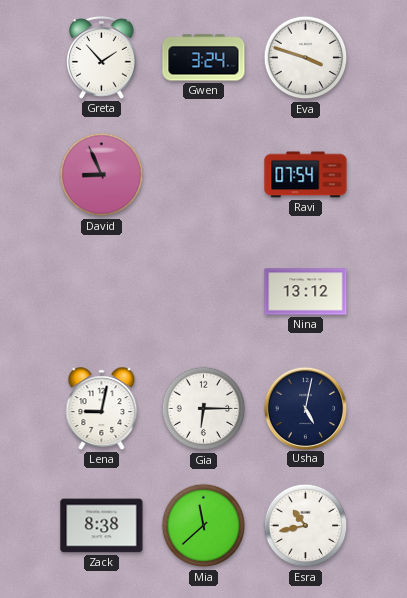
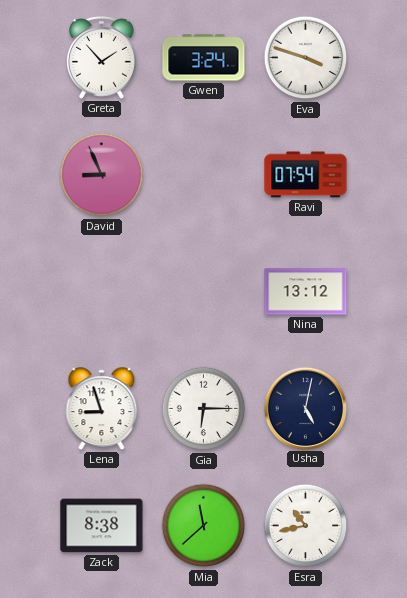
Lena: 9:02 -> 8:57
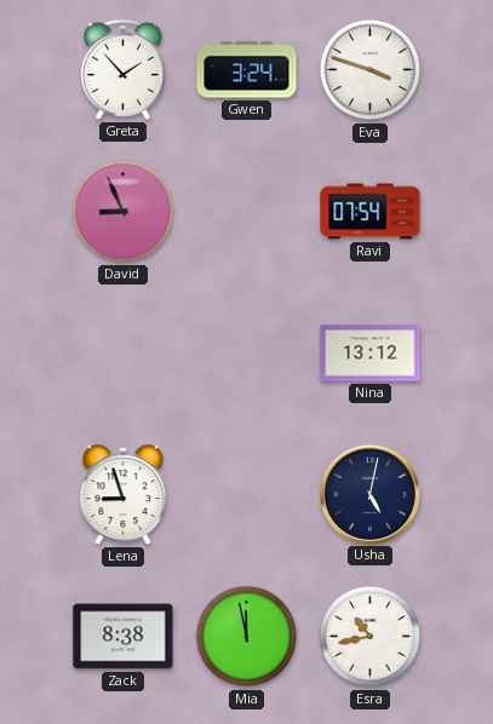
Gia: 6:15 -> none
Mia: 11:38 -> 11:58
